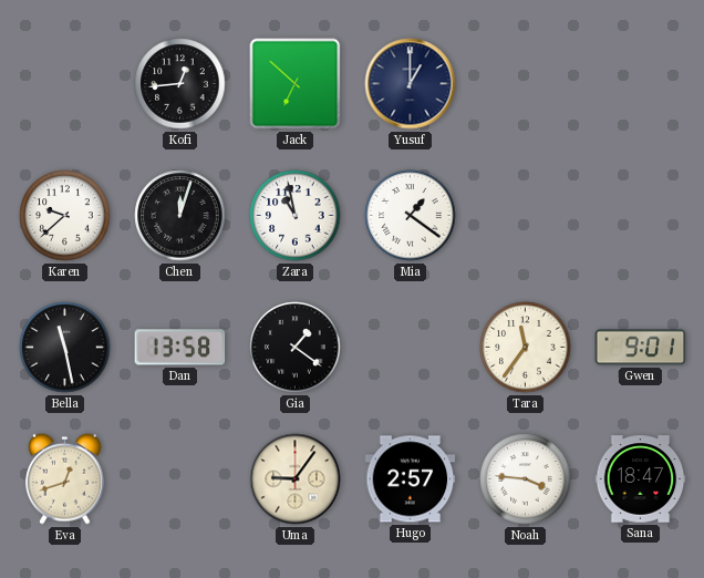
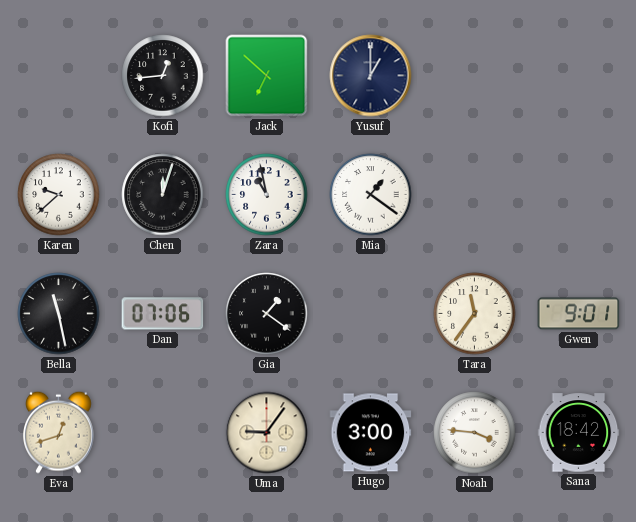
Dan: 13:58 -> 07:06
Hugo: 2:57 -> 3:00
Sana: 18:47 -> 18:42
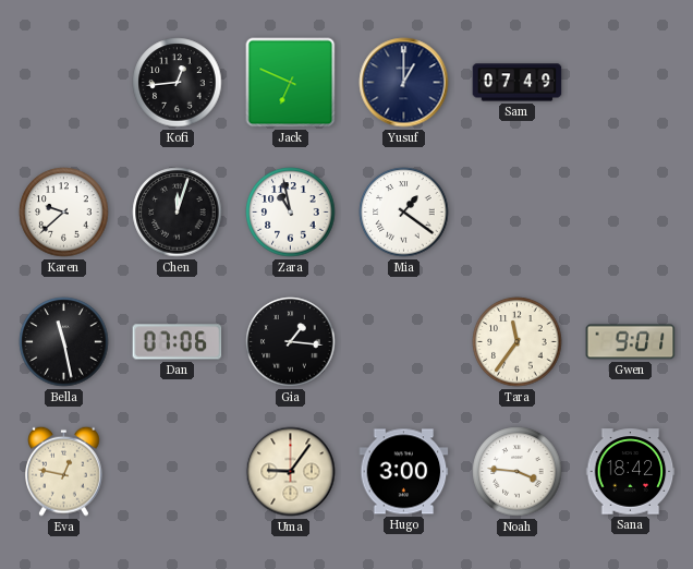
Jack: 6:52 -> 6:49
Sam: none -> 07:49
Gia: 1:21 -> 1:16
Eva: 12:42 -> 12:47
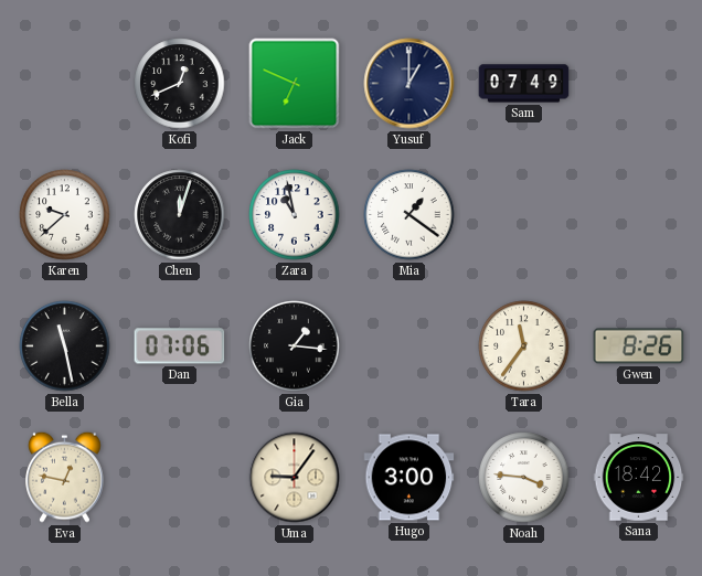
Kofi: 12:44 -> 12:41
Gwen: 9:01 -> 8:26
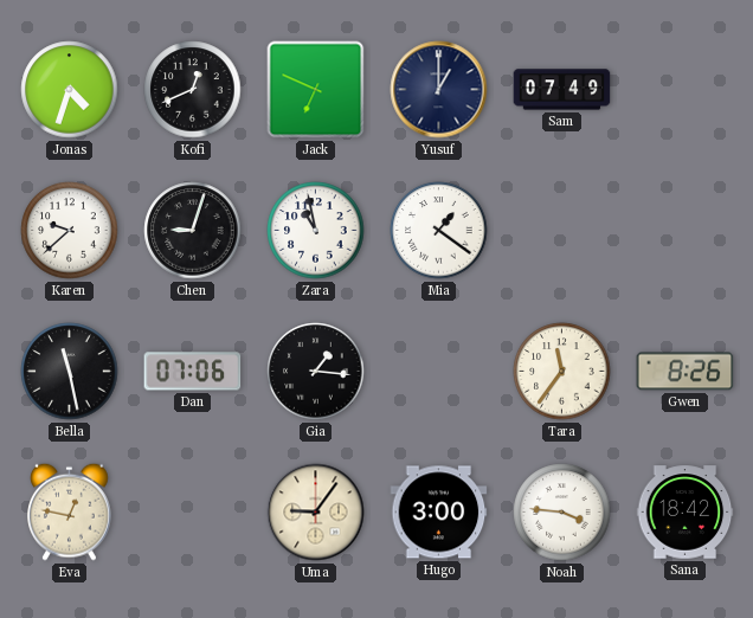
Jonas: none -> 4:33
Chen: 12:03 -> 9:03
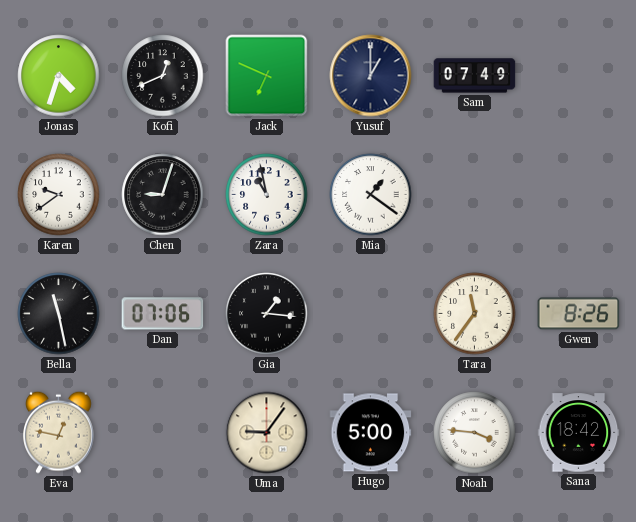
Karen: 9:38 -> 9:39
Hugo: 3:00 -> 5:00
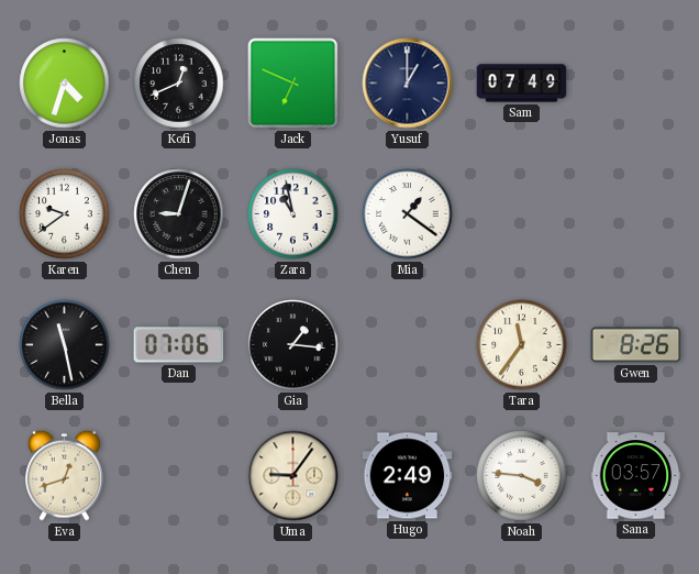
Eva: 12:47 -> 12:42
Hugo: 5:00 -> 2:49
Sana: 18:42 -> 03:57
